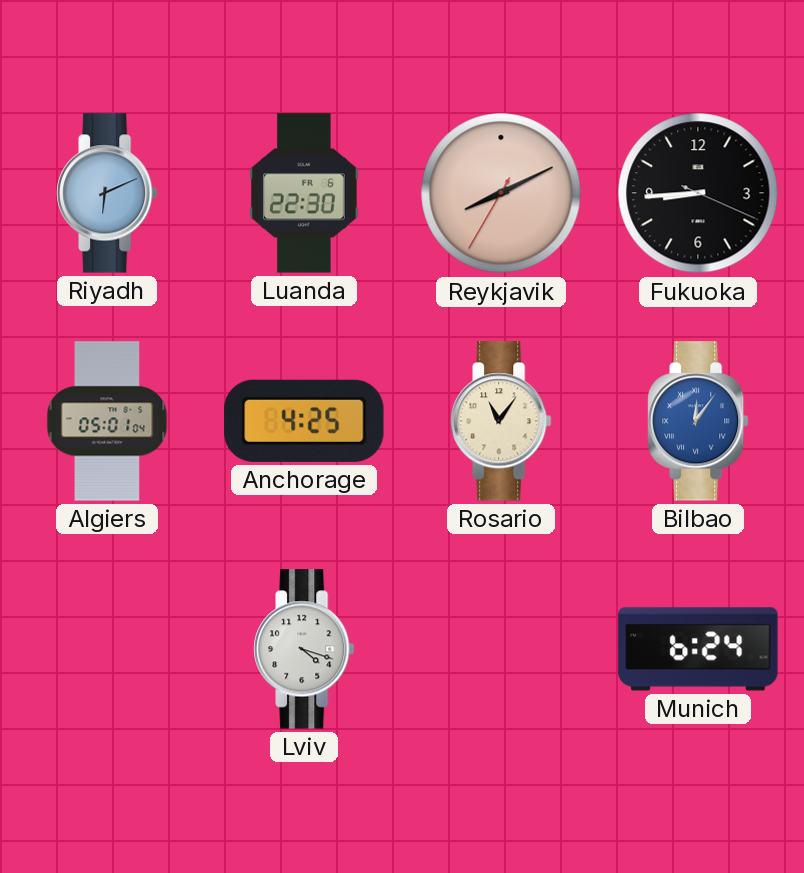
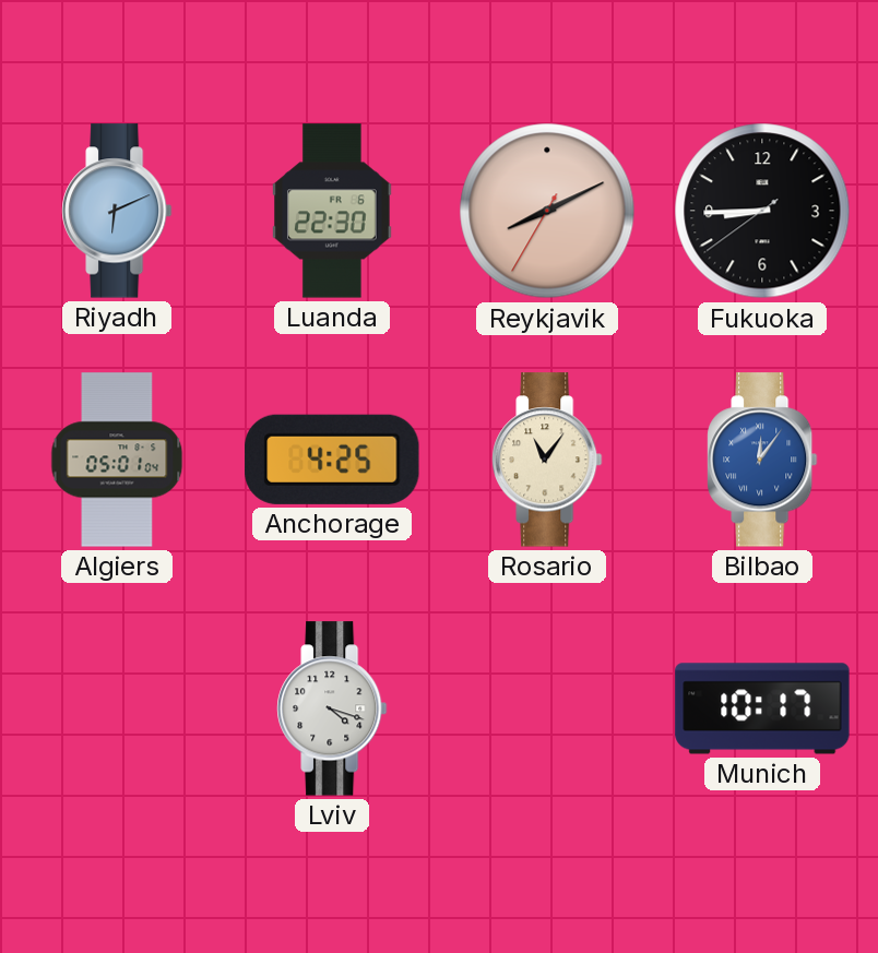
Fukuoka: 8:44:19 -> 8:44:39
Munich: 6:24 -> 10:17
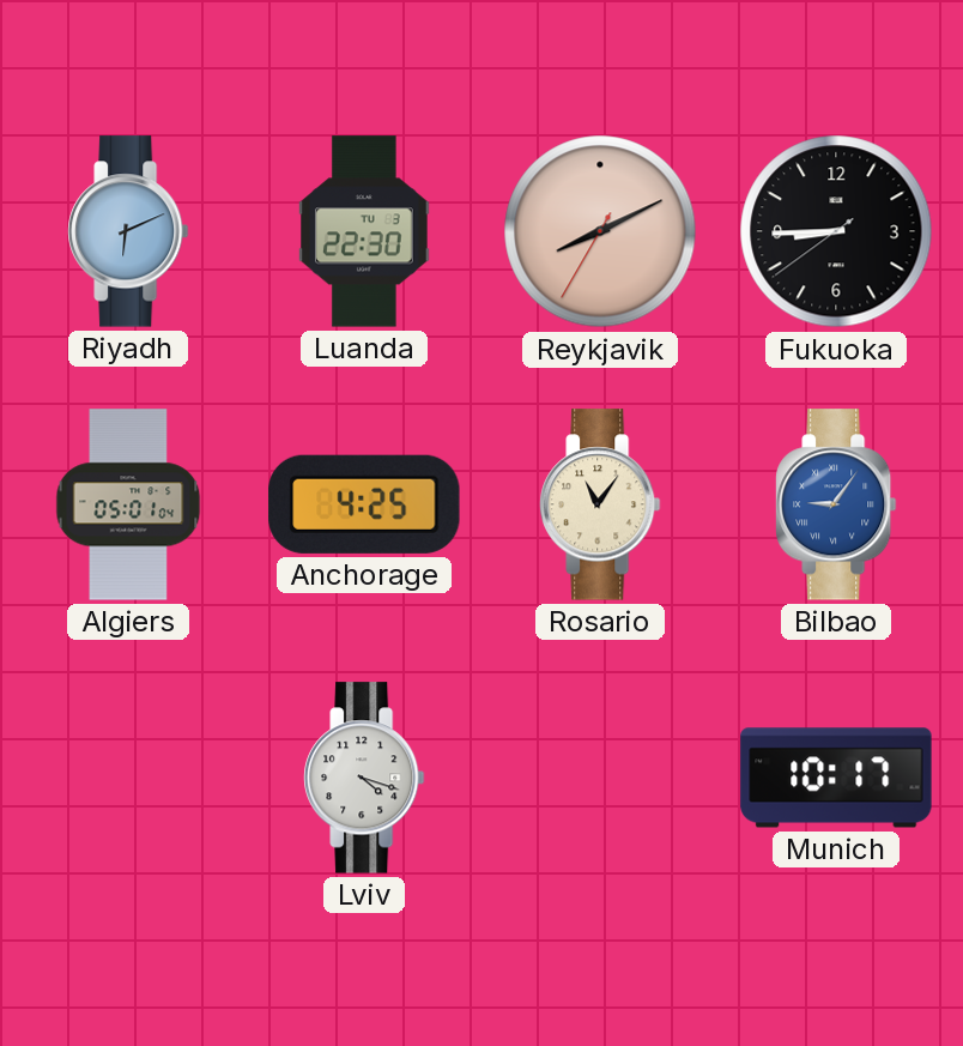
Luanda date: FR 6 -> TU 3
Bilbao: 12:06 -> 9:06
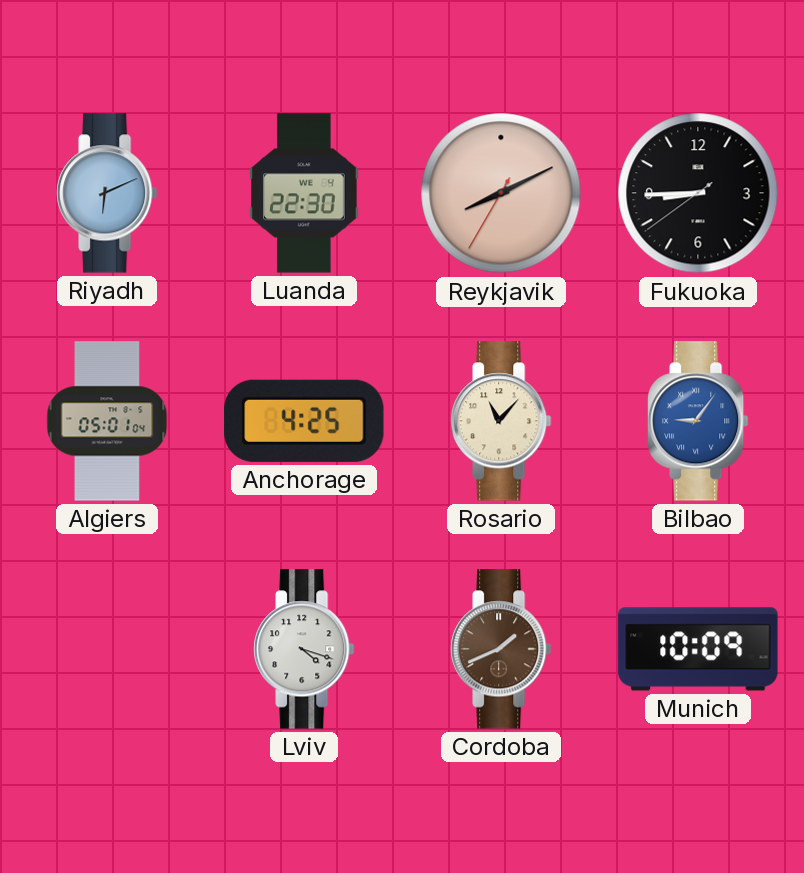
Luanda date: TU 3 -> WE 4
Rosario: 11:06 -> 11:07
Cordoba: none -> 1:41
Munich: 10:17 -> 10:09
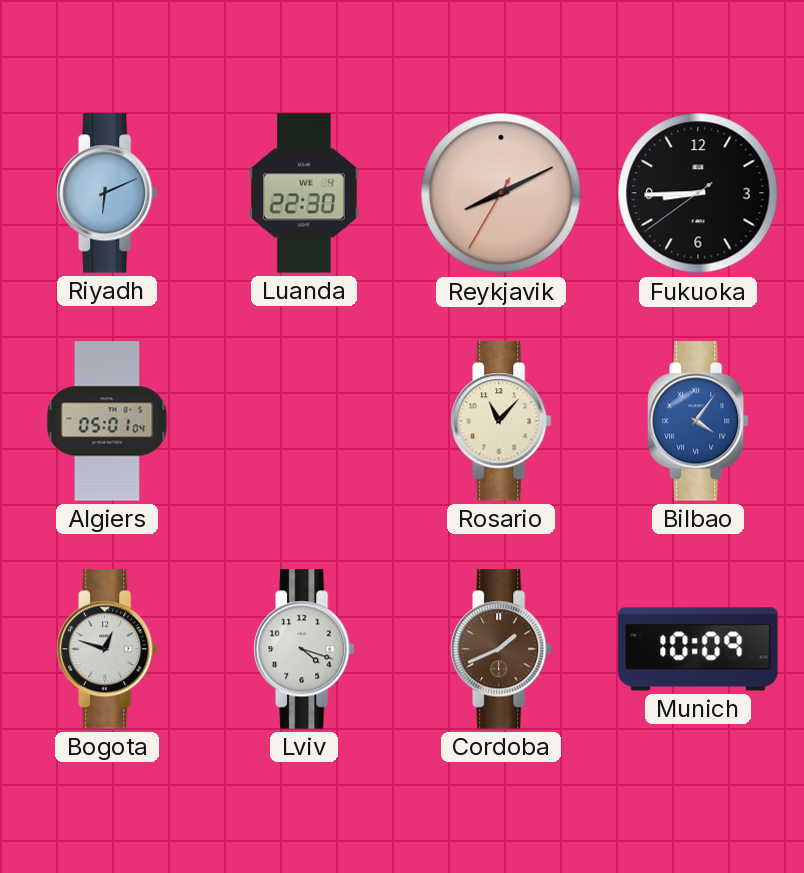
Anchorage: 4:25 -> none
Bilbao: 9:06 -> 4:06
Bogota: none -> 12:48
